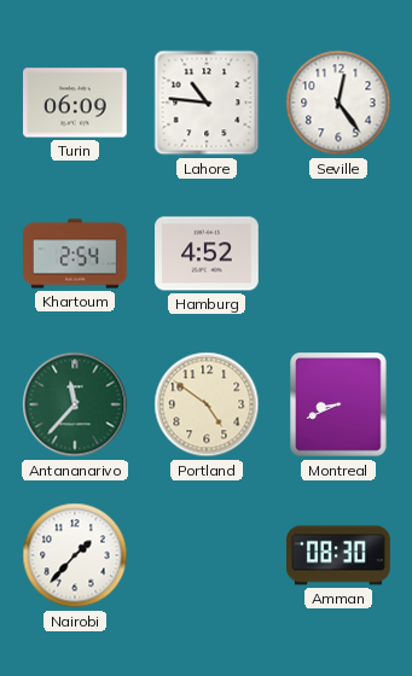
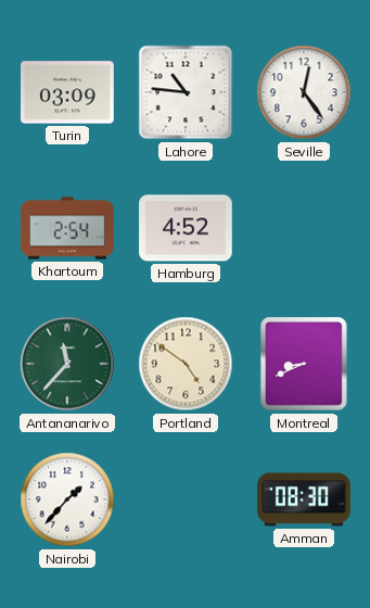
Turin: 06:09 -> 03:09
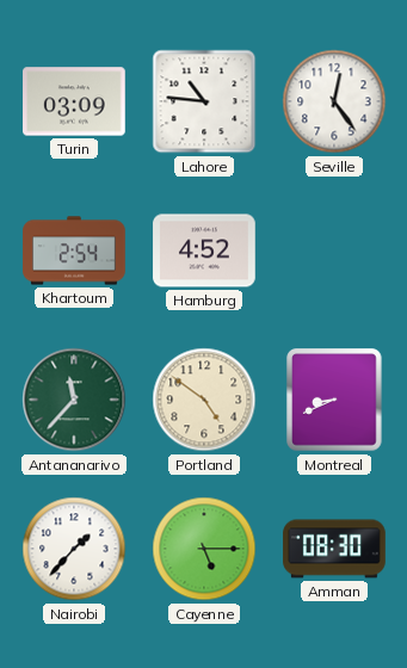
Cayenne: none -> 5:15
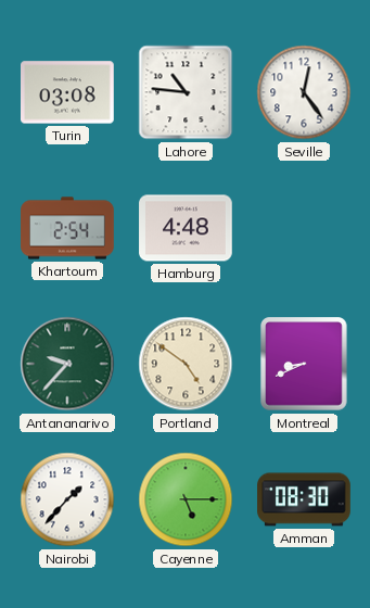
Turin: 03:09 -> 03:08
Hamburg: 4:52 -> 4:48
Antananarivo: 11:37 -> 9:37
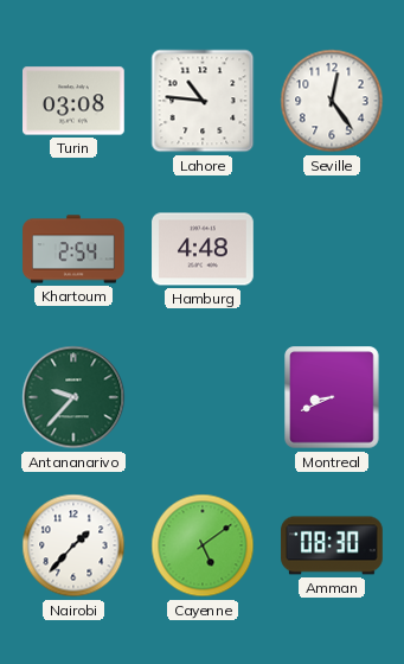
Portland: 4:51 -> none
Cayenne: 5:15 -> 5:09
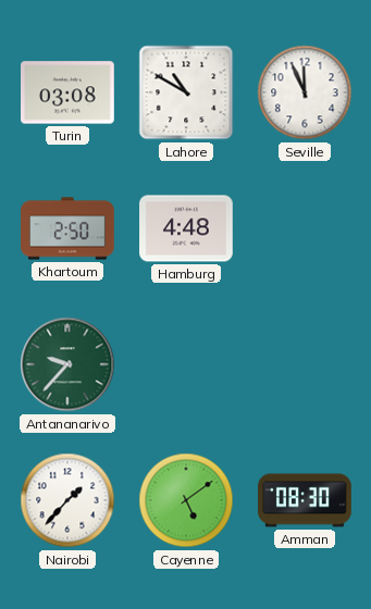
Lahore: 10:46 -> 10:50
Seville: 12:24 -> 11:56
Khartoum: 2:54 -> 2:50
Montreal: 8:41 -> none
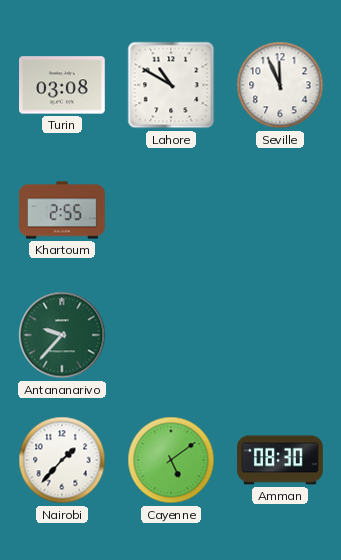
Khartoum: 2:50 -> 2:55
Hamburg: 4:48 -> none
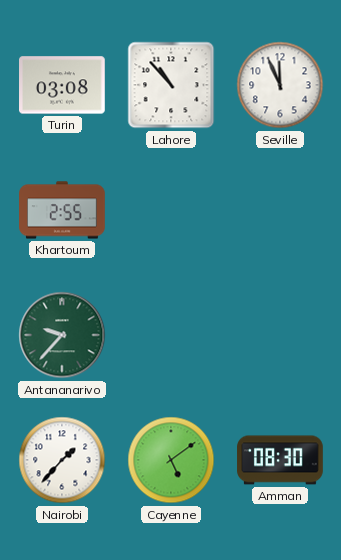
Lahore: 10:50 -> 10:53
